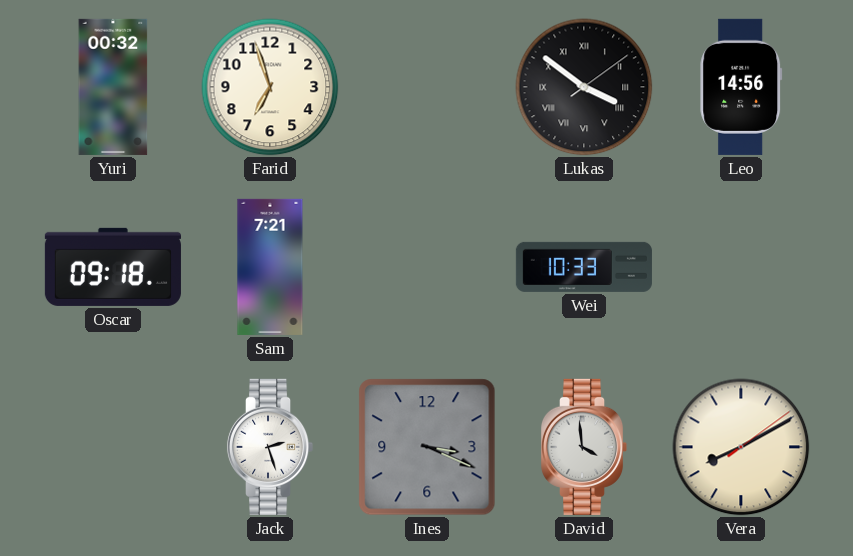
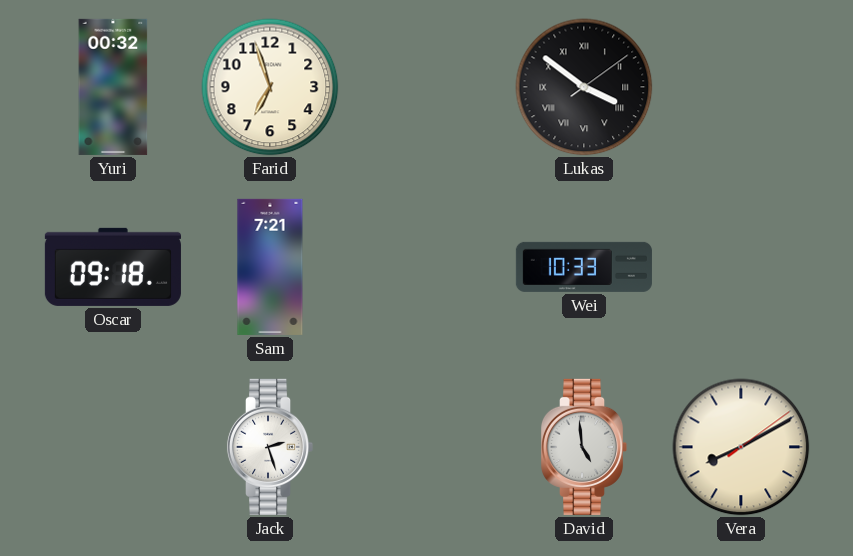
Leo: 14:56 -> none
Ines: 3:19 -> none
David: 3:59 -> 4:59
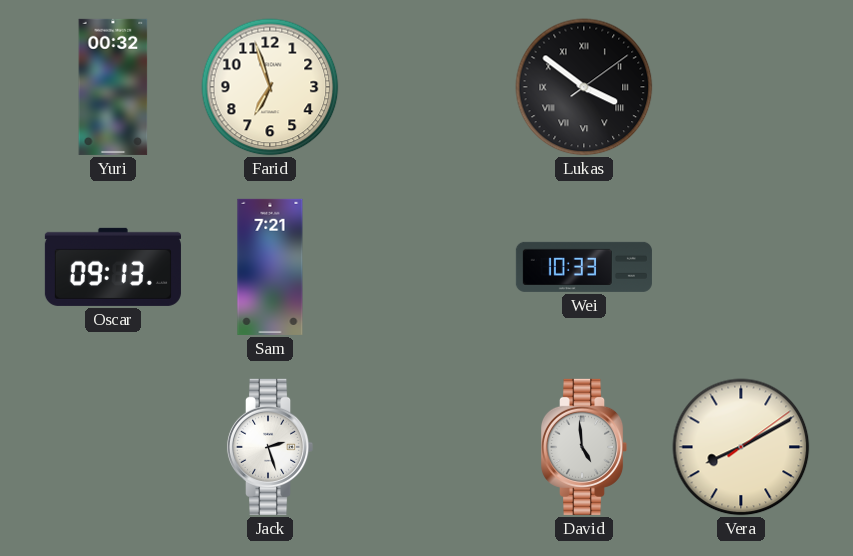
Oscar: 09:18 -> 09:13
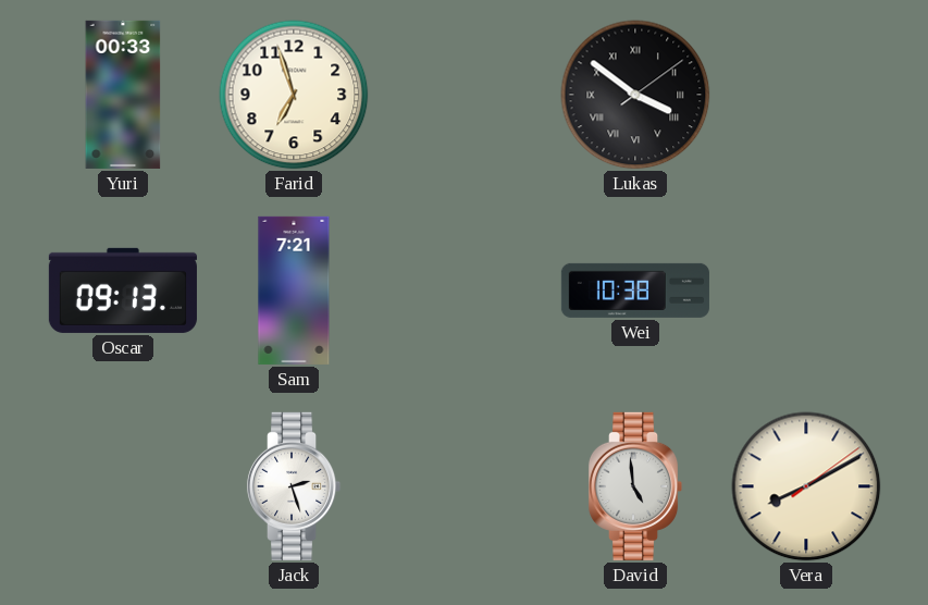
Yuri: 00:32 -> 00:33
Wei: 10:33 -> 10:38
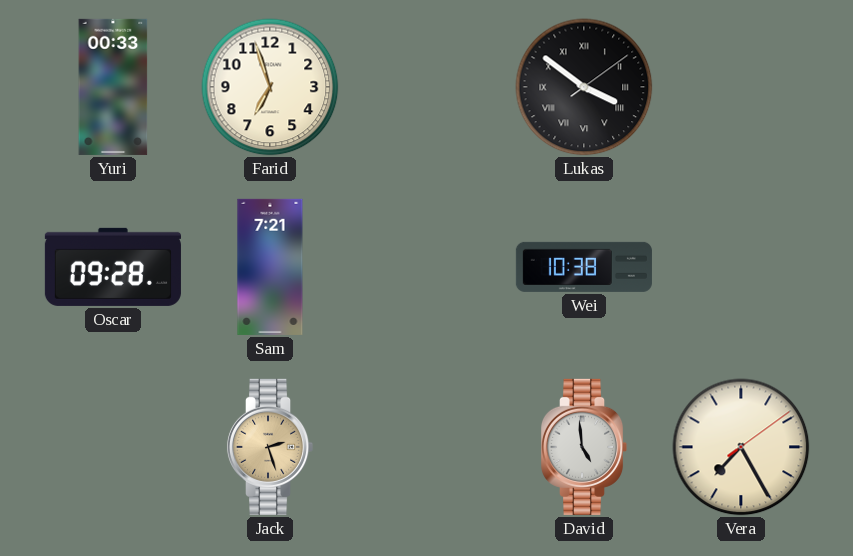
Oscar: 09:13 -> 09:28
Jack dial: white -> champagne
Vera: 8:10 -> 7:25
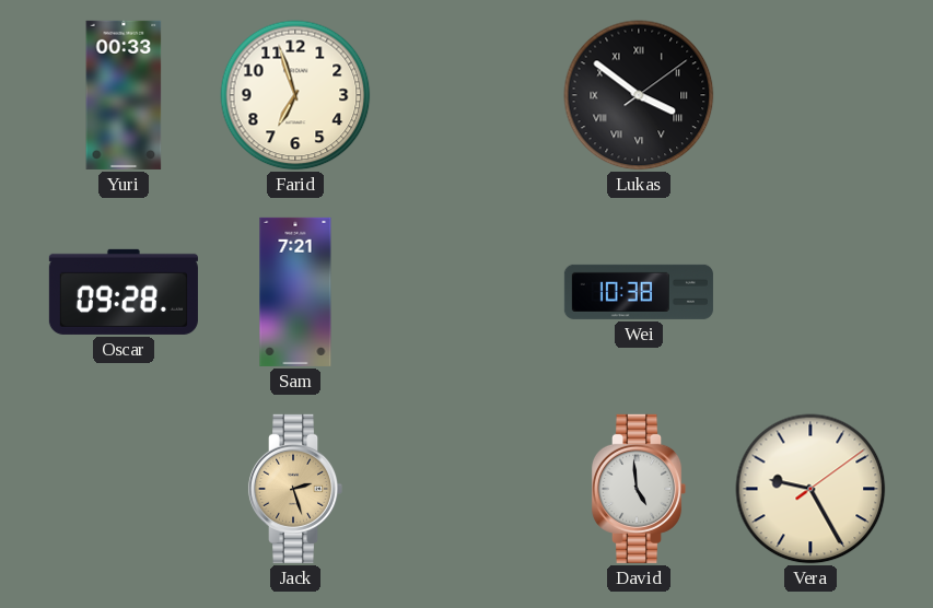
Vera: 7:25 -> 9:25
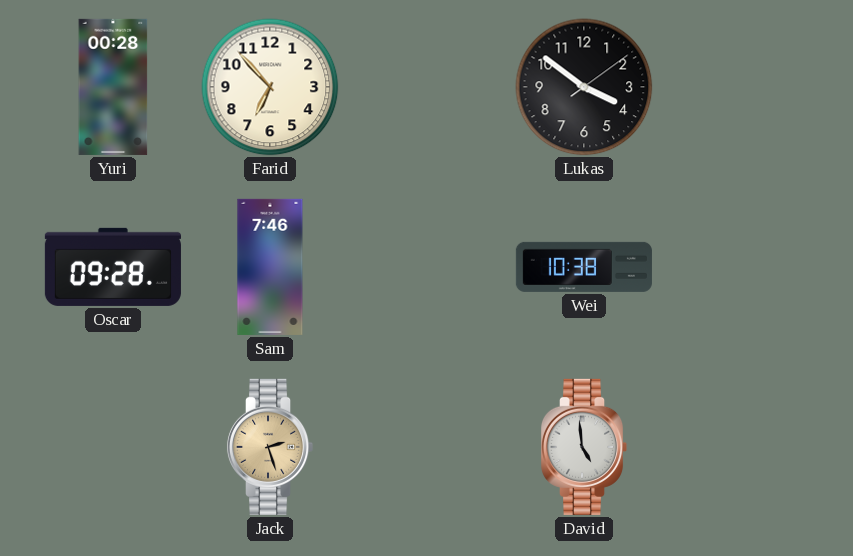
Yuri: 00:33 -> 00:28
Farid: 6:57 -> 6:53
Lukas numerals: Roman -> Arabic
Sam: 7:21 -> 7:46
Vera: 9:25 -> none
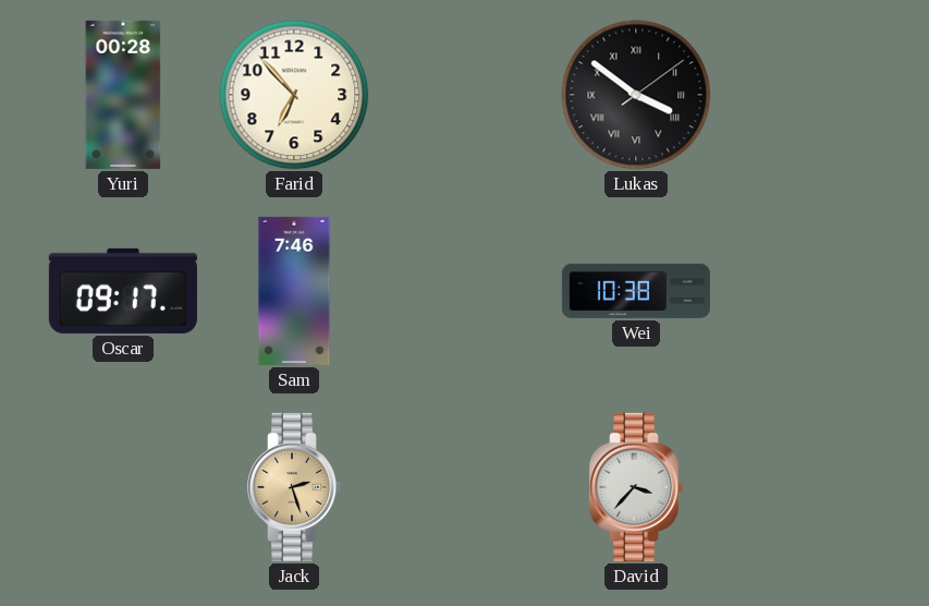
Lukas numerals: Arabic -> Roman
Oscar: 09:28 -> 09:17
David: 4:59 -> 3:37
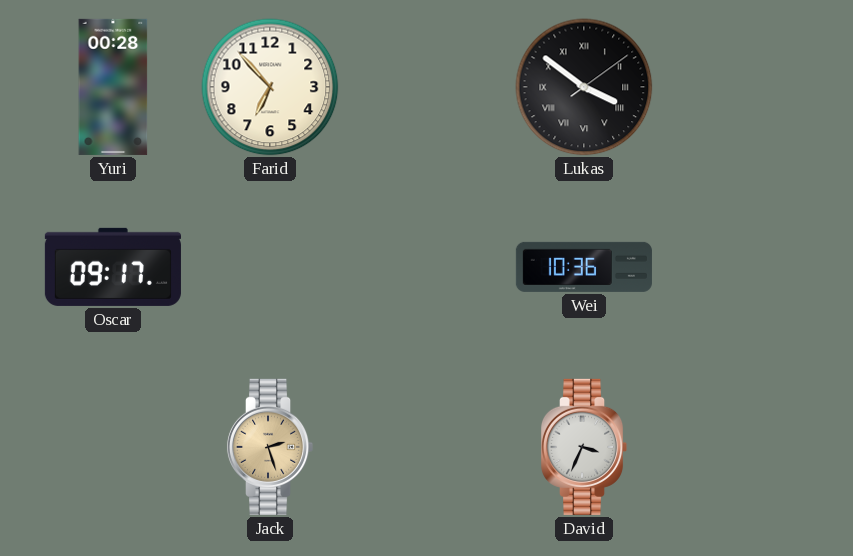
Sam: 7:46 -> none
Wei: 10:38 -> 10:36
David: 3:37 -> 3:34
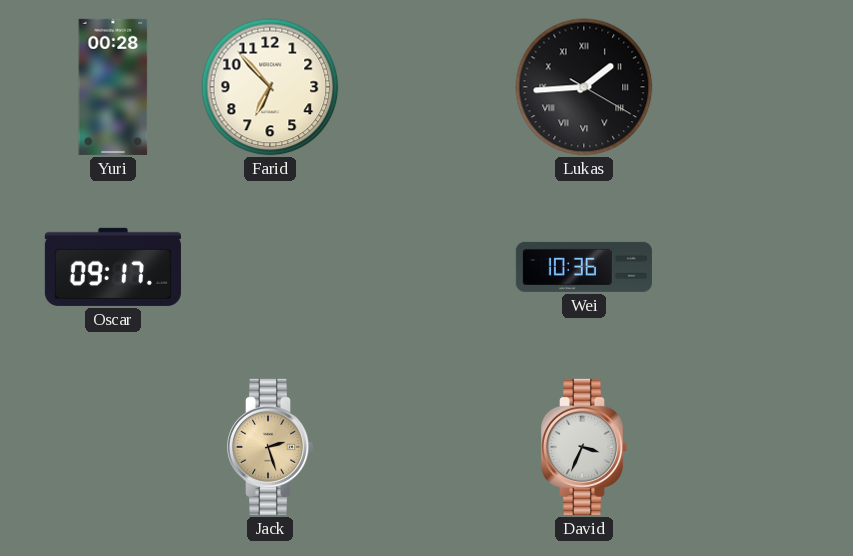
Lukas: 3:51 -> 1:44
